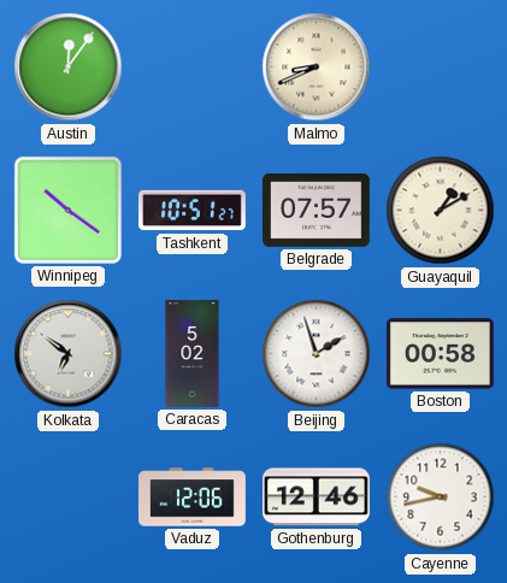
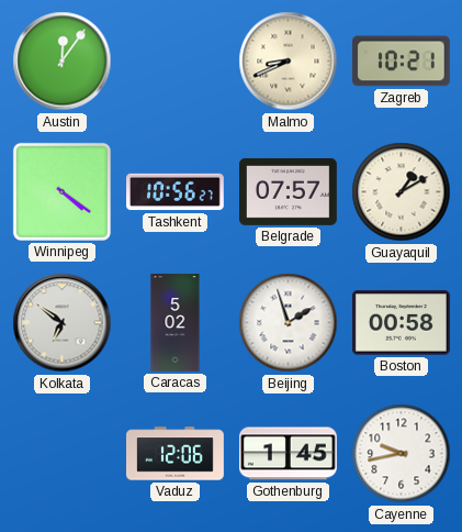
Zagreb: none -> 10:21
Winnipeg: 10:21 -> 4:21
Tashkent: 10:51 -> 10:56
Gothenburg: 12:46 -> 1:45
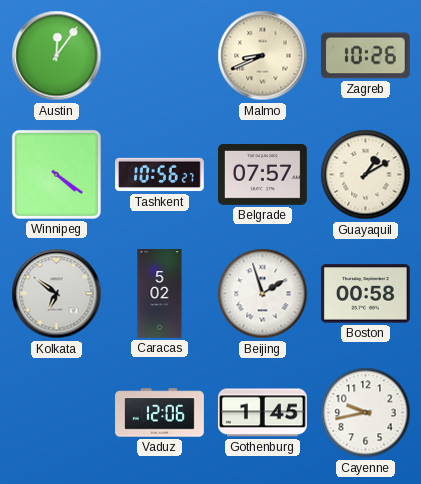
Zagreb: 10:21 -> 10:26
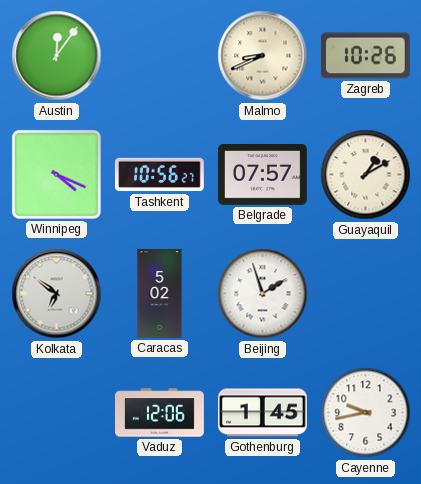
Winnipeg: 4:21 -> 4:19
Boston: 00:58 -> none
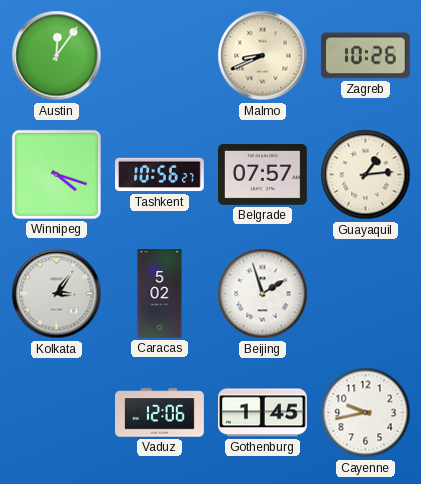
Winnipeg: 4:19 -> 4:18
Guayaquil: 1:10 -> 1:14
Kolkata: 6:51 -> 3:06
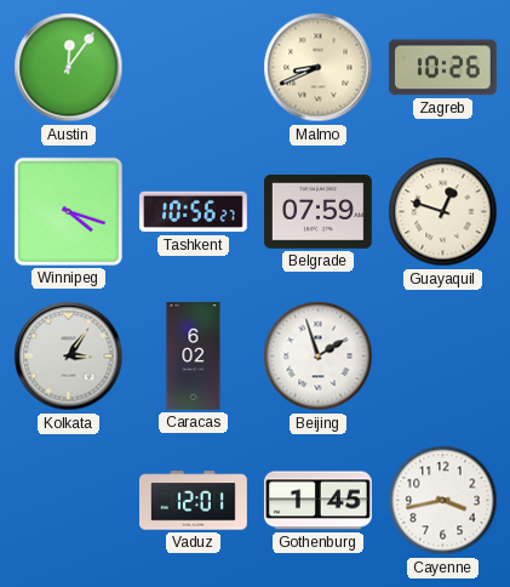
Belgrade: 07:57 -> 07:59
Guayaquil: 1:14 -> 12:48
Caracas: 5:02 -> 6:02
Vaduz: 12:06 -> 12:01
Cayenne: 9:43 -> 3:43
